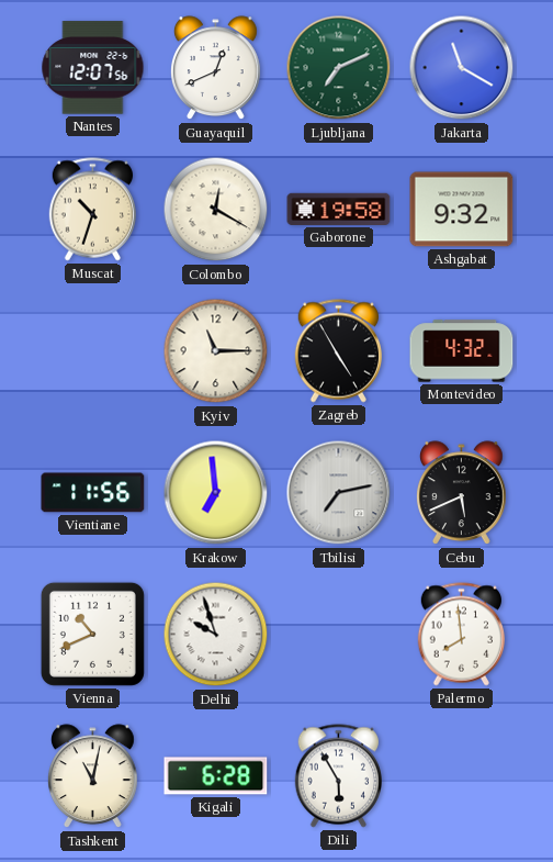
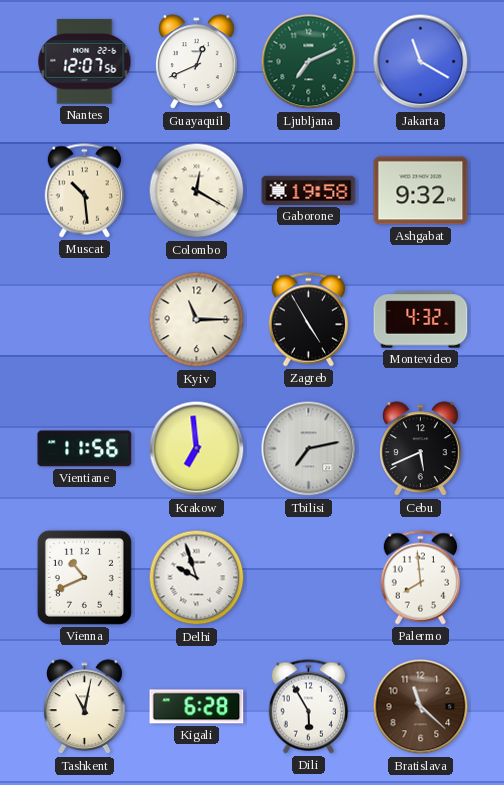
Muscat: 10:33 -> 10:29
Bratislava: none -> 11:22
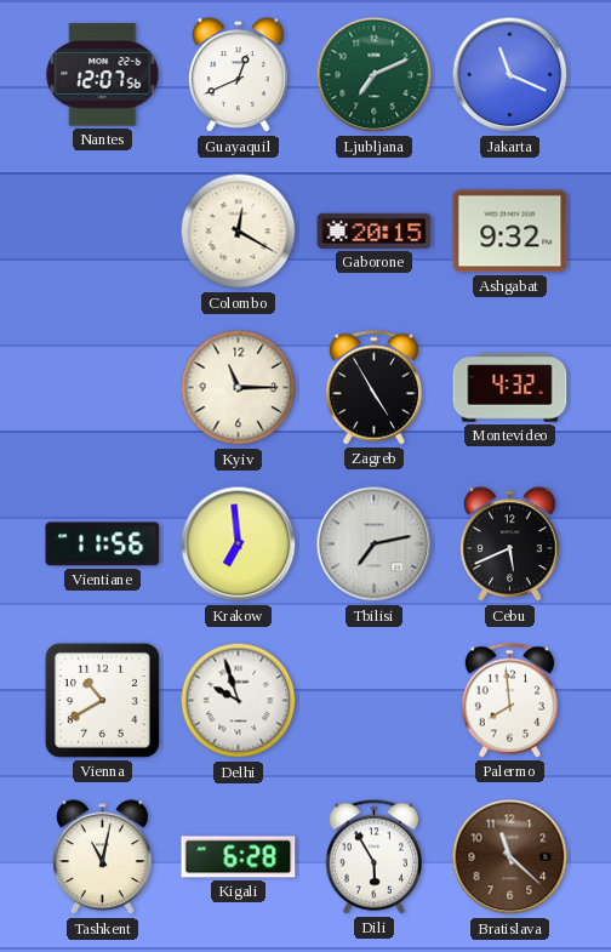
Jakarta: 11:20 -> 11:19
Muscat: 10:29 -> none
Gaborone: 19:58 -> 20:15
Vienna: 10:41 -> 10:40
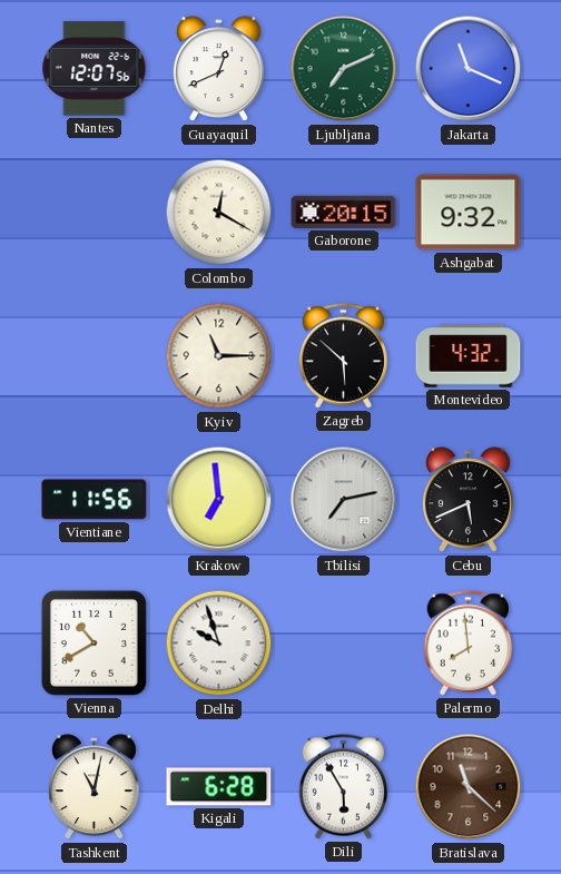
Zagreb: 4:55 -> 5:52
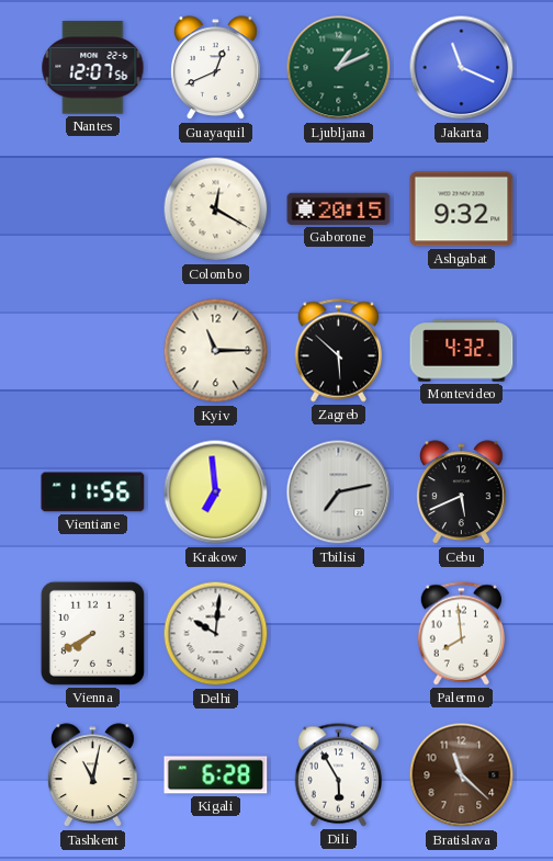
Ljubljana: 7:11 -> 1:11
Vienna: 10:40 -> 7:40
Delhi: 9:57 -> 10:01
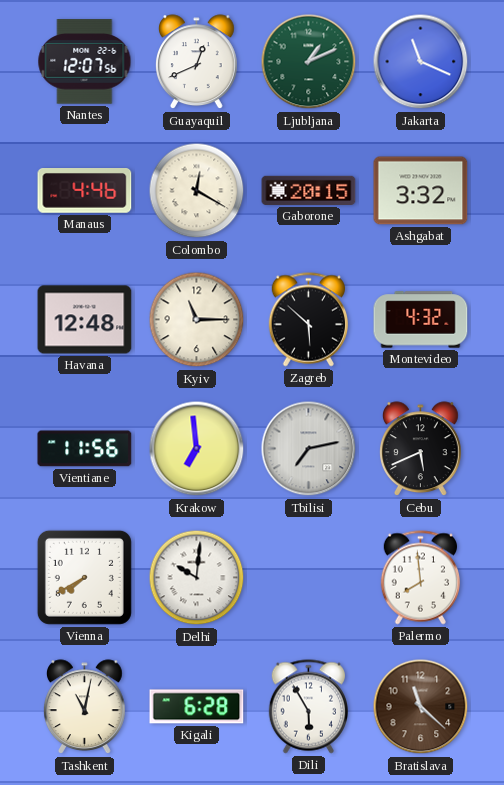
Manaus: none -> 4:46
Ashgabat: 9:32 -> 3:32
Havana: none -> 12:48
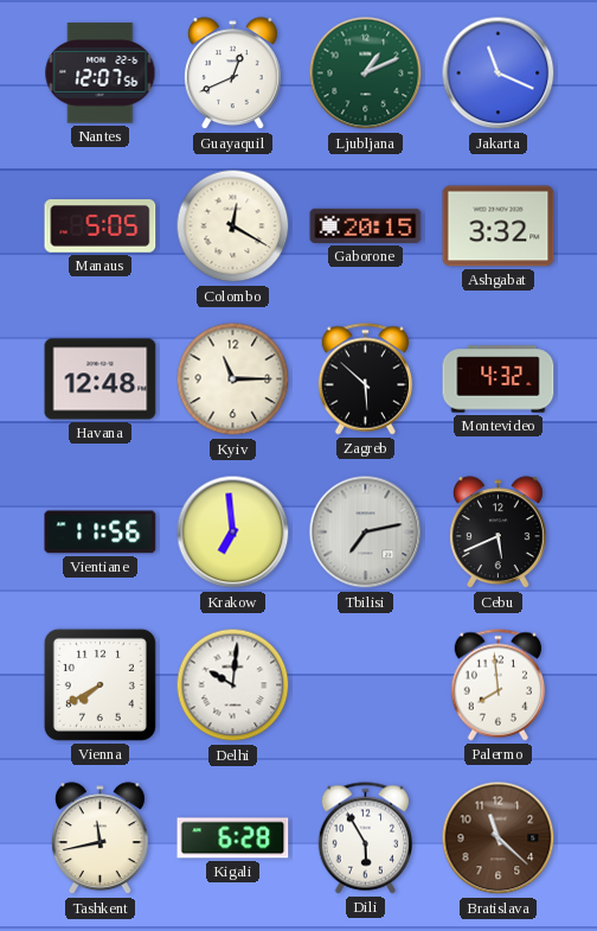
Manaus: 4:46 -> 5:05
Tashkent: 11:02 -> 11:43
